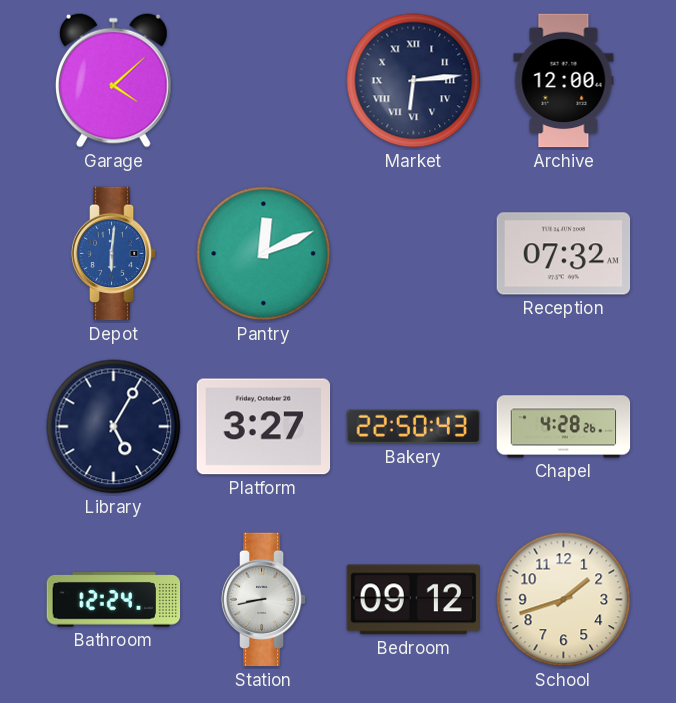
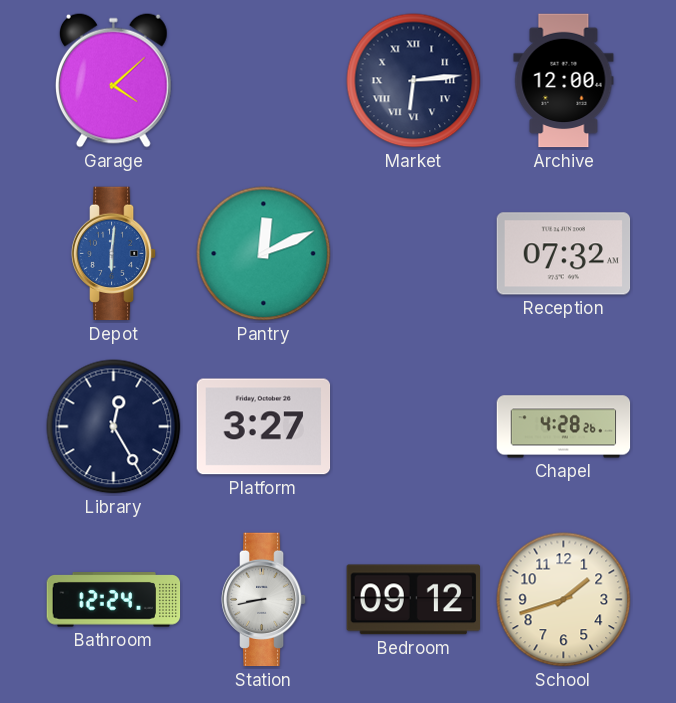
Library: 5:05 -> 12:25
Bakery: 22:50 -> none
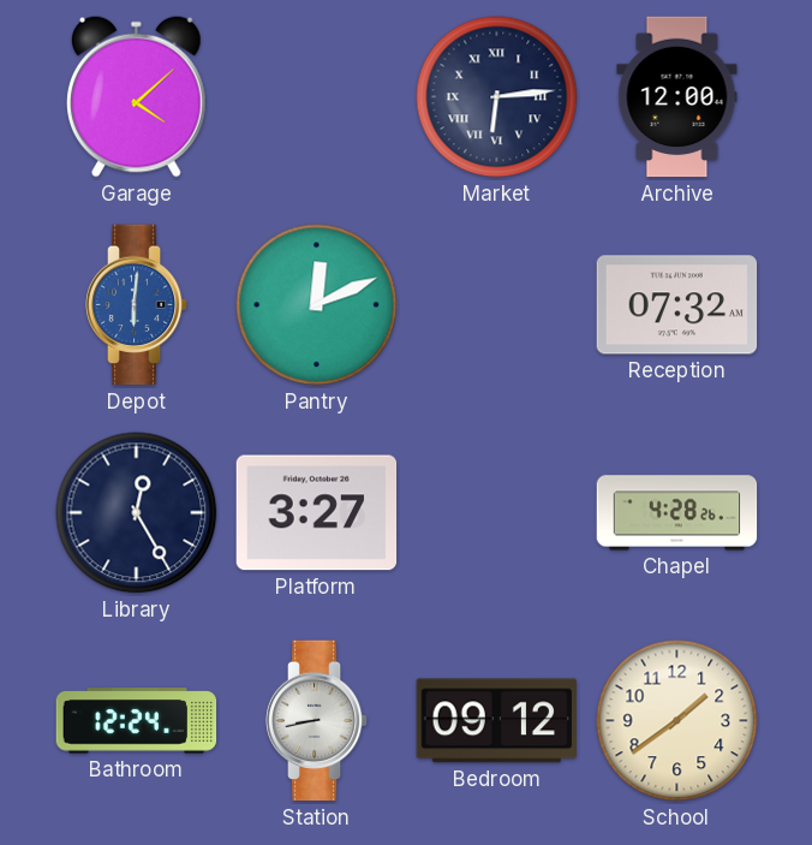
School: 1:42 -> 1:39
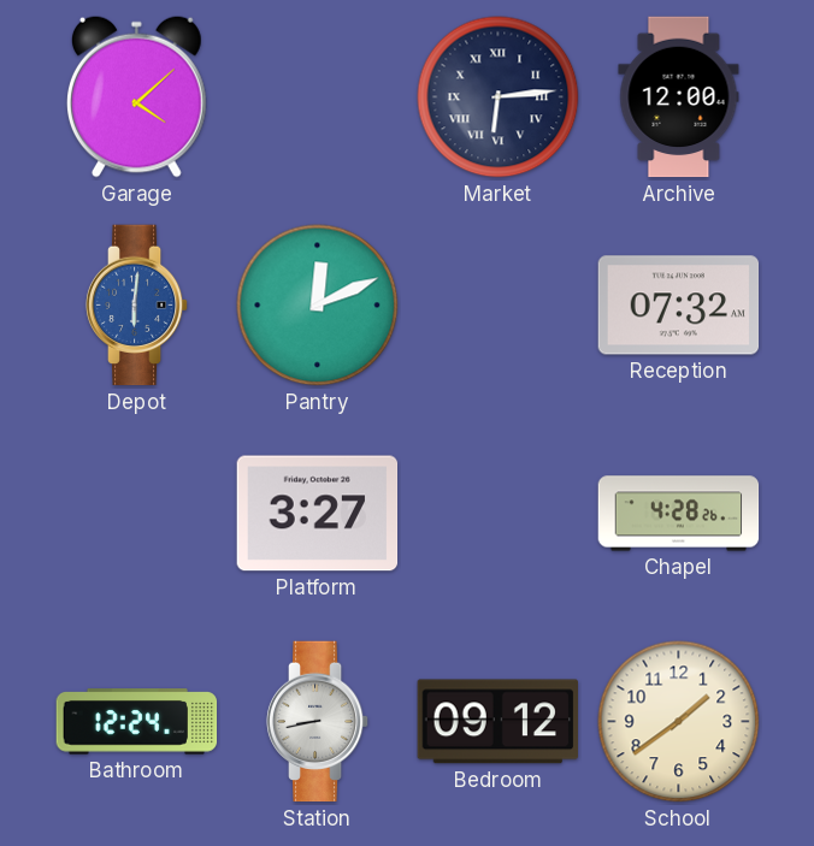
Library: 12:25 -> none
